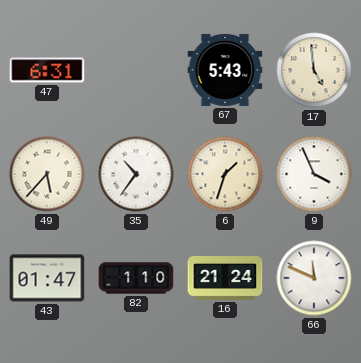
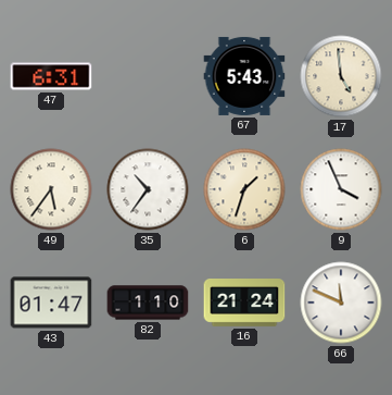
49: 5:37 -> 5:36
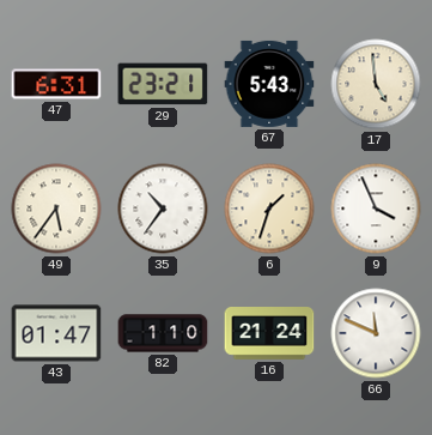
29: none -> 23:21
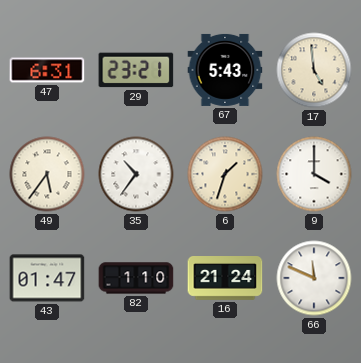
9: 3:56 -> 4:00
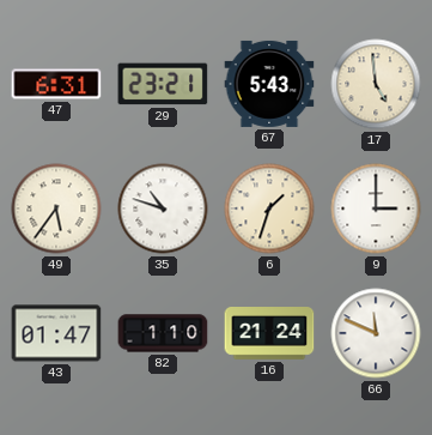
35: 10:36 -> 10:48
9: 4:00 -> 3:00
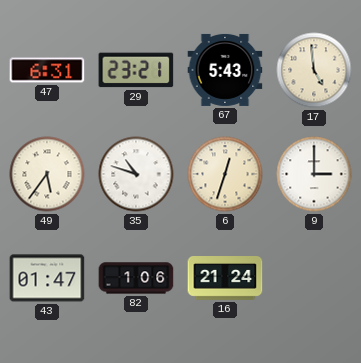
6: 1:33 -> 12:33
82: 1:10 -> 1:06
66: 11:49 -> none
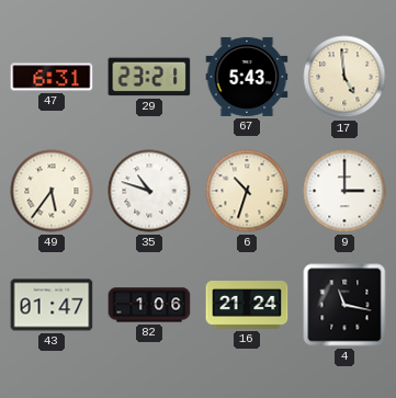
6: 12:33 -> 10:33
4: none -> 11:17
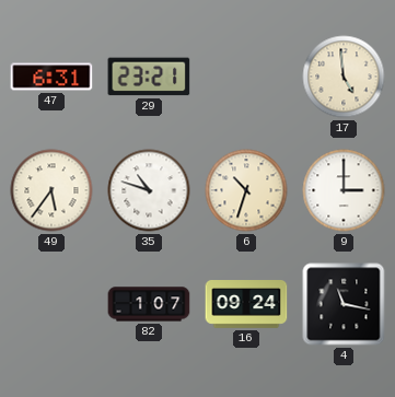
67: 5:43 -> none
43: 01:47 -> none
82: 1:06 -> 1:07
16: 21:24 -> 09:24
